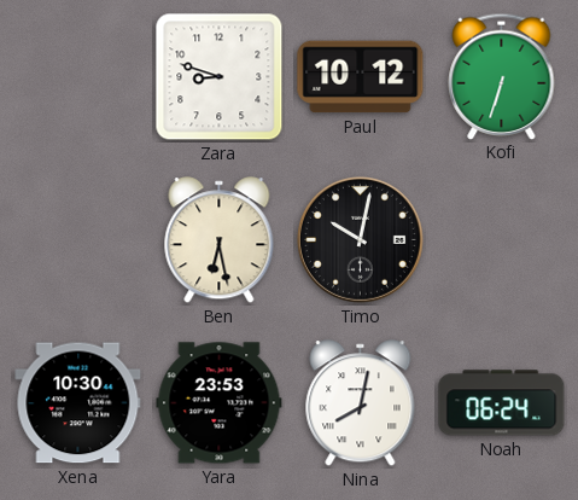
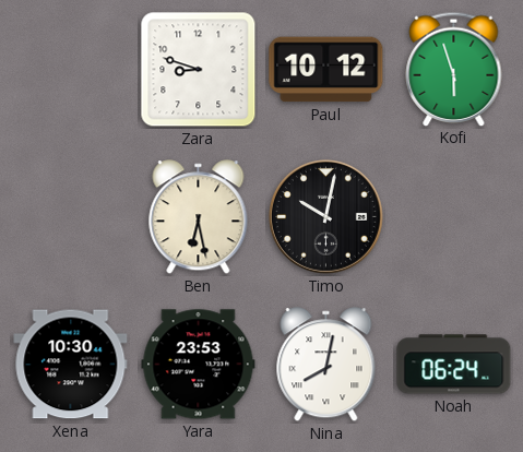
Kofi: 6:33 -> 5:57
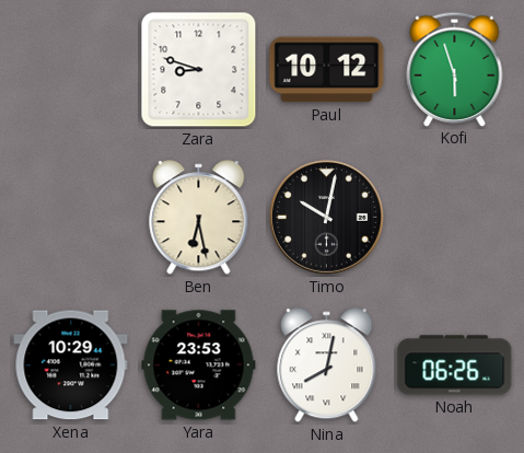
Xena: 10:30 -> 10:29
Noah: 06:24 -> 06:26
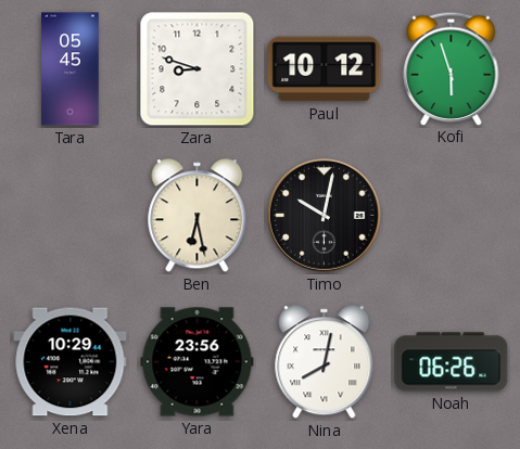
Tara: none -> 05:45
Yara: 23:53 -> 23:56
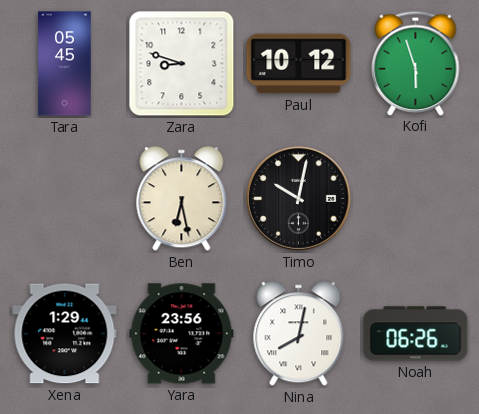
Xena: 10:29 -> 1:29
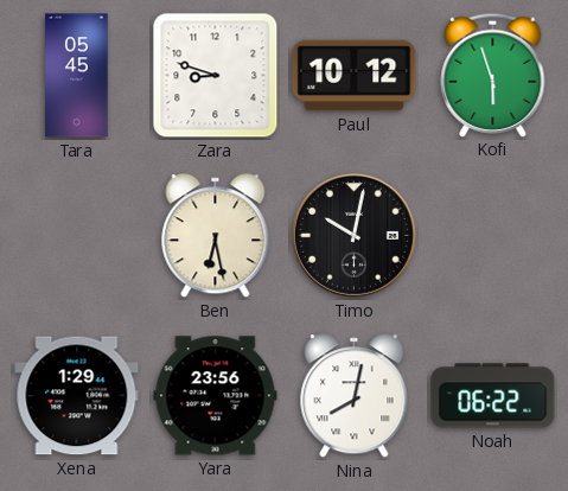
Noah: 06:26 -> 06:22
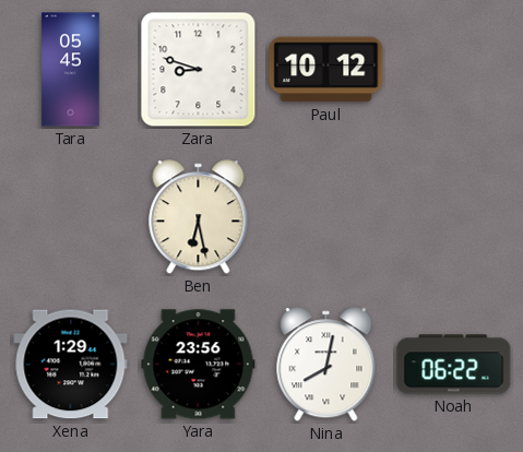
Kofi: 5:57 -> none
Timo: 10:02 -> none
